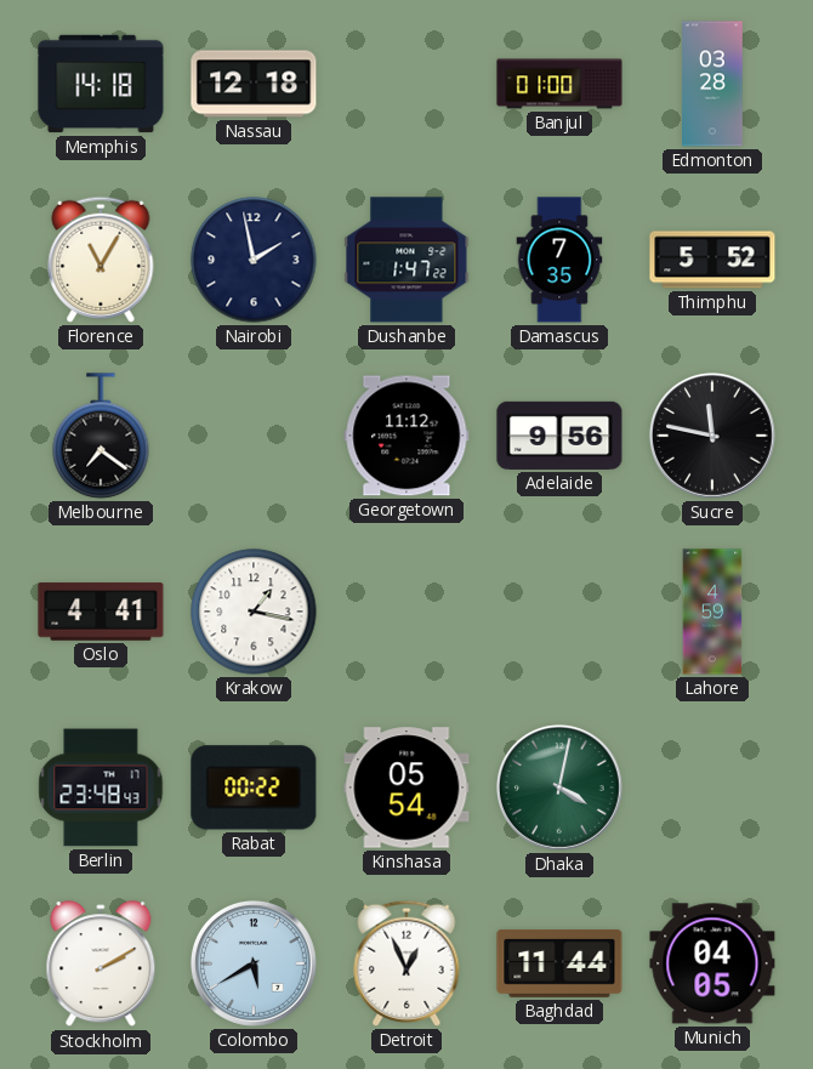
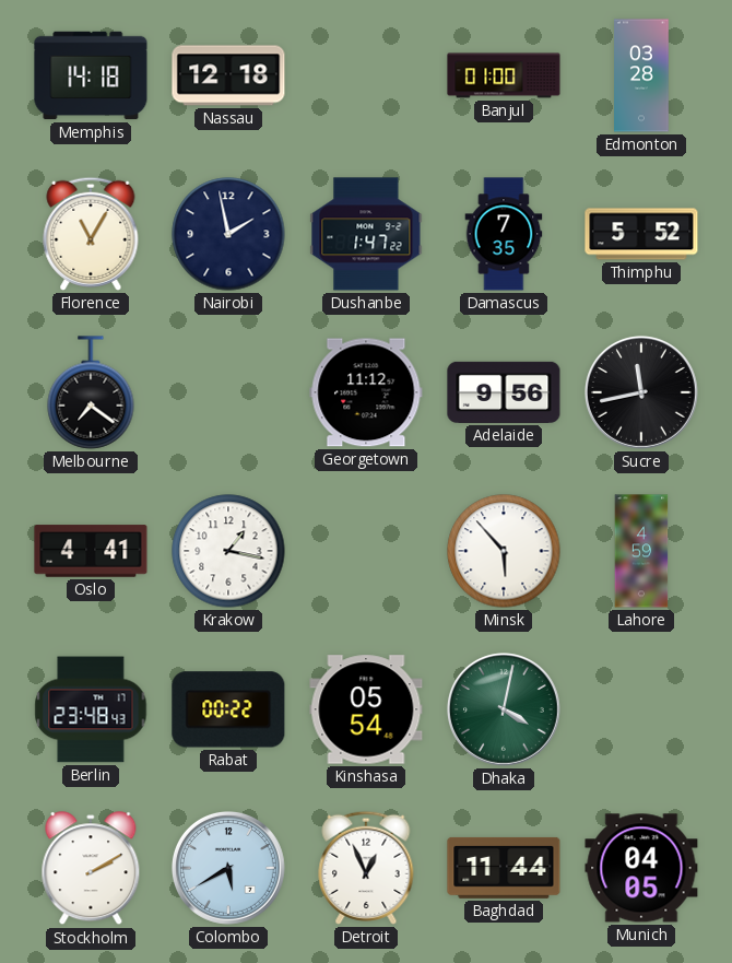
Sucre: 11:47 -> 11:43
Minsk: none -> 5:53
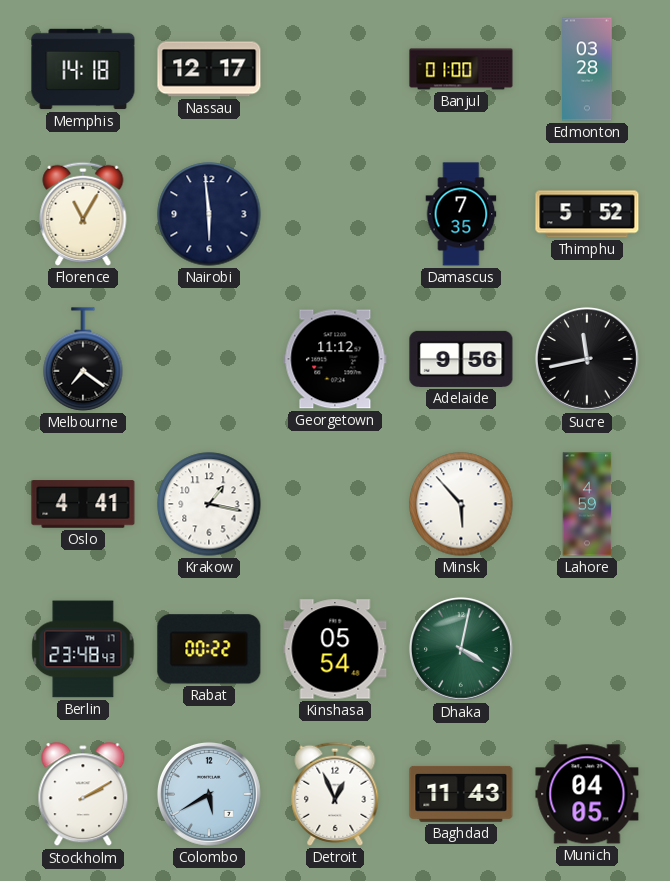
Nassau: 12:18 -> 12:17
Nairobi: 1:58 -> 5:59
Dushanbe: 1:47 -> none
Baghdad: 11:44 -> 11:43
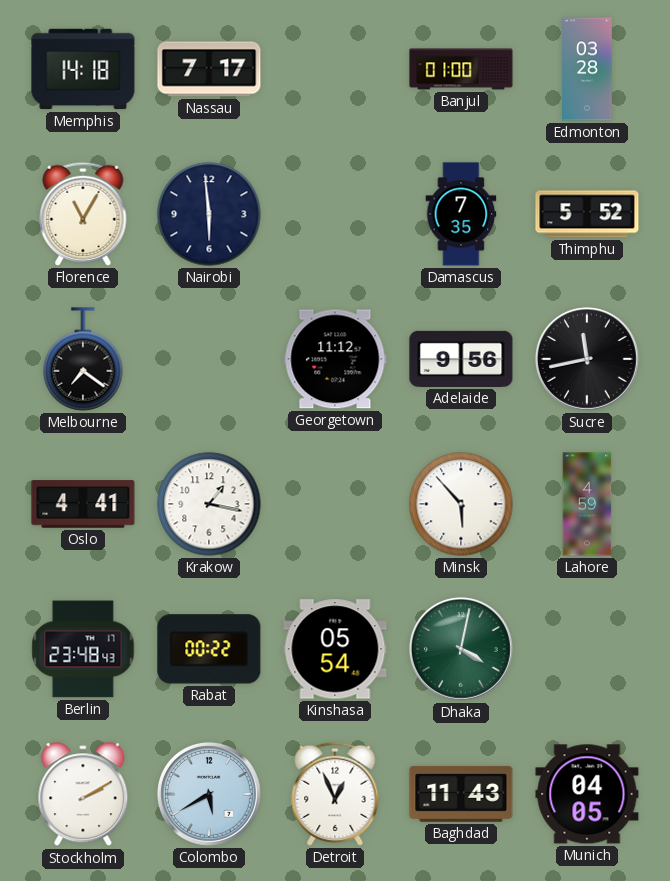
Nassau: 12:17 -> 7:17
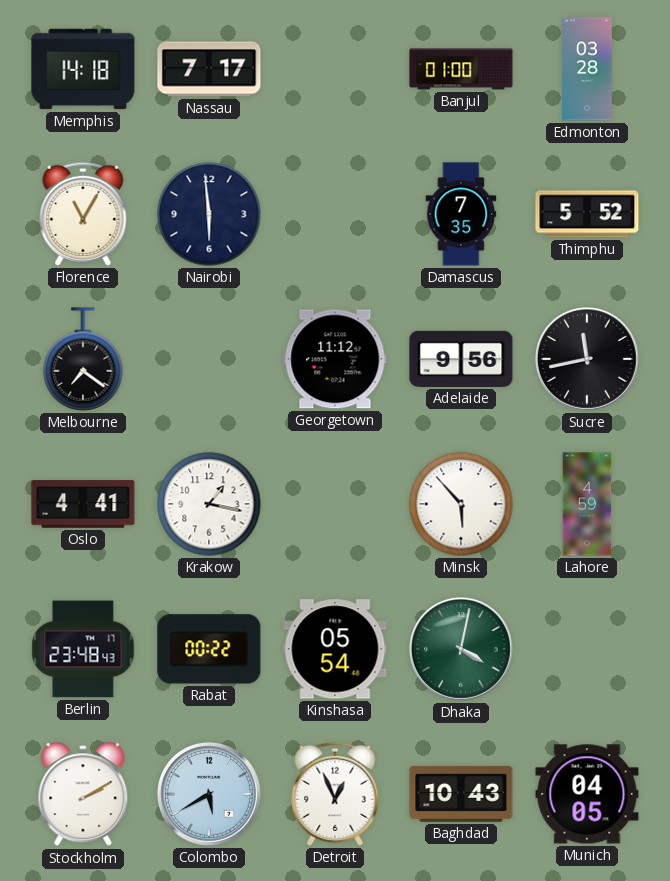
Baghdad: 11:43 -> 10:43
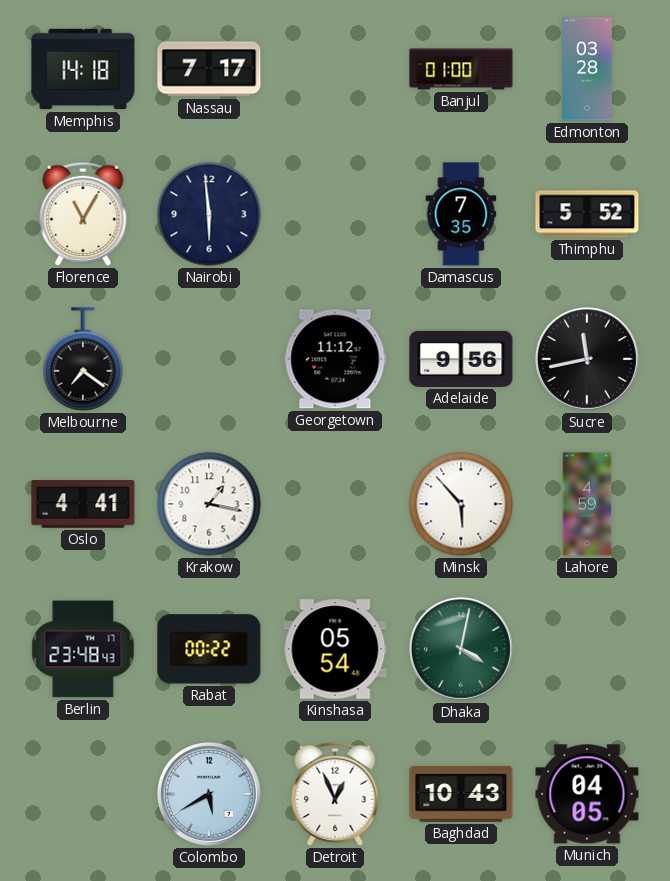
Stockholm: 2:10 -> none
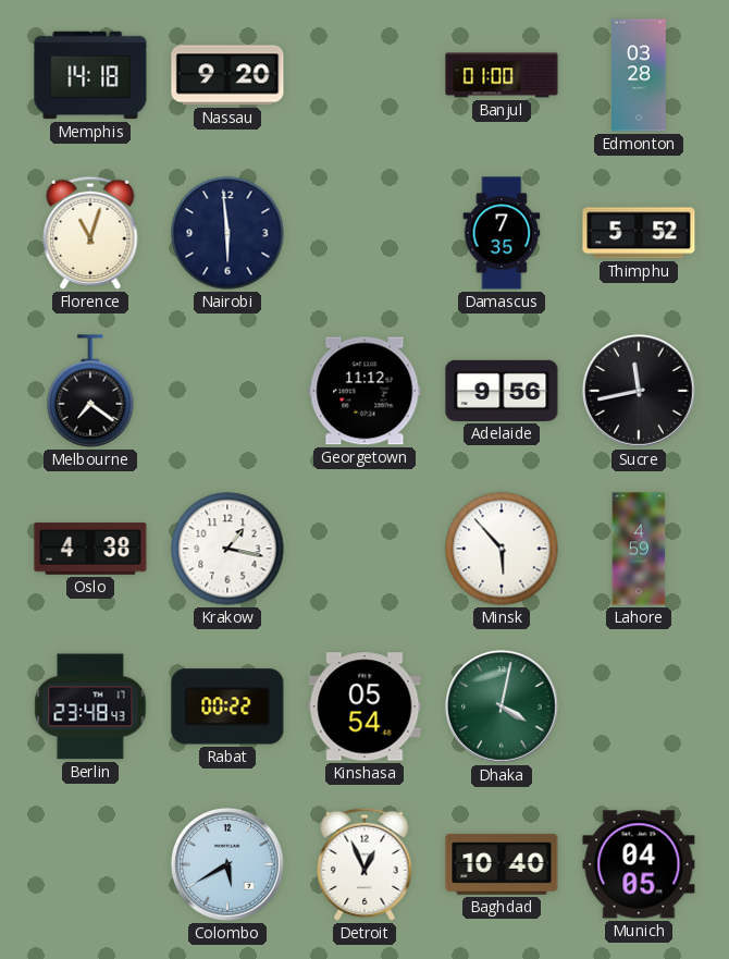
Nassau: 7:17 -> 9:20
Florence: 11:05 -> 11:03
Oslo: 4:41 -> 4:38
Baghdad: 10:43 -> 10:40
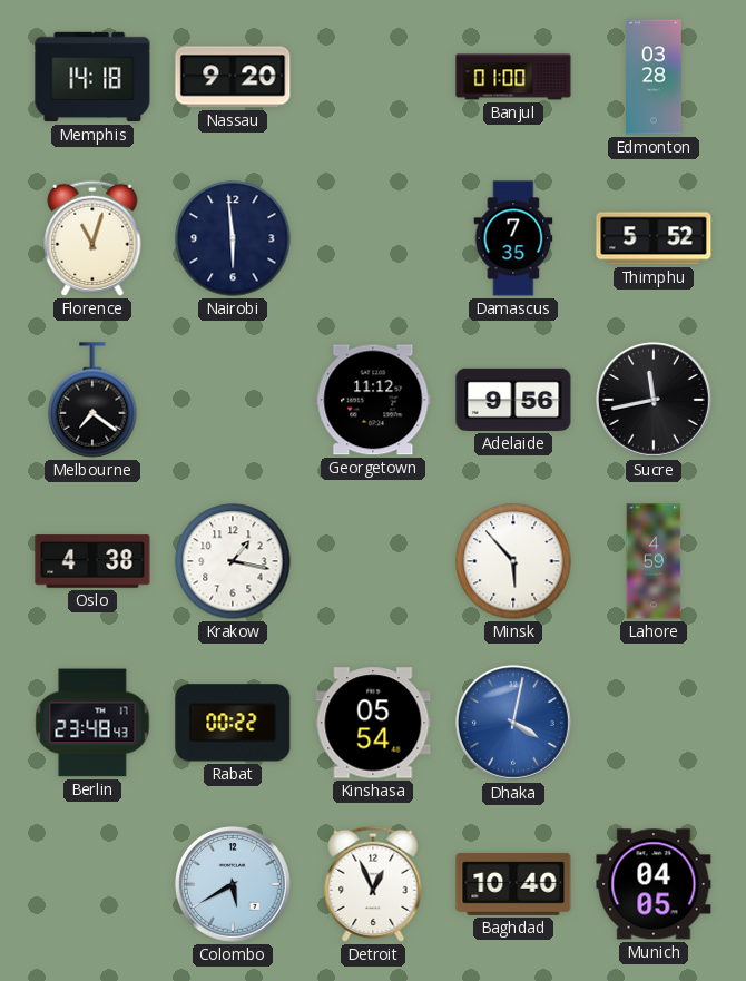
Dhaka dial: green -> blue
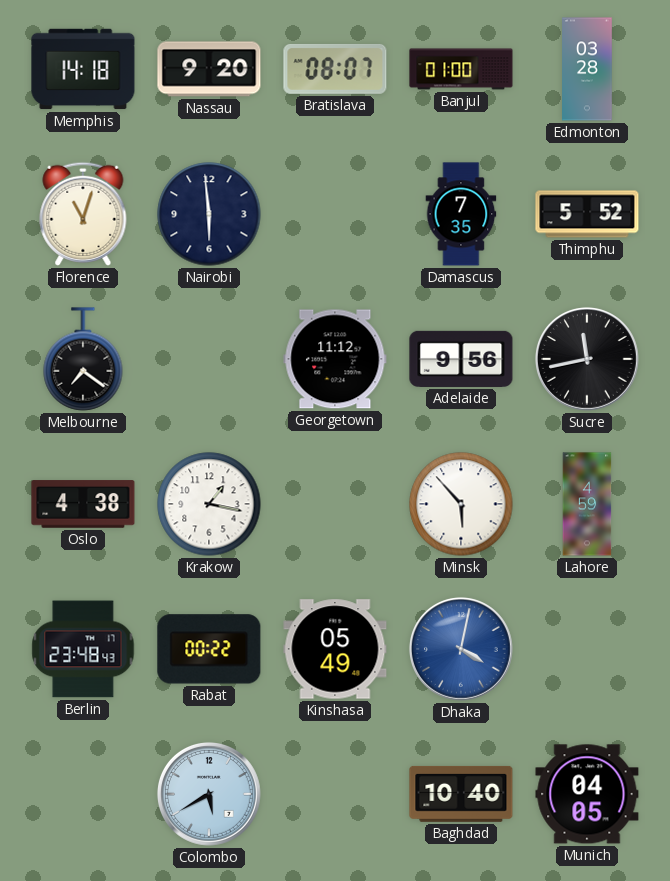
Bratislava: none -> 08:07
Kinshasa: 05:54 -> 05:49
Detroit: 12:56 -> none
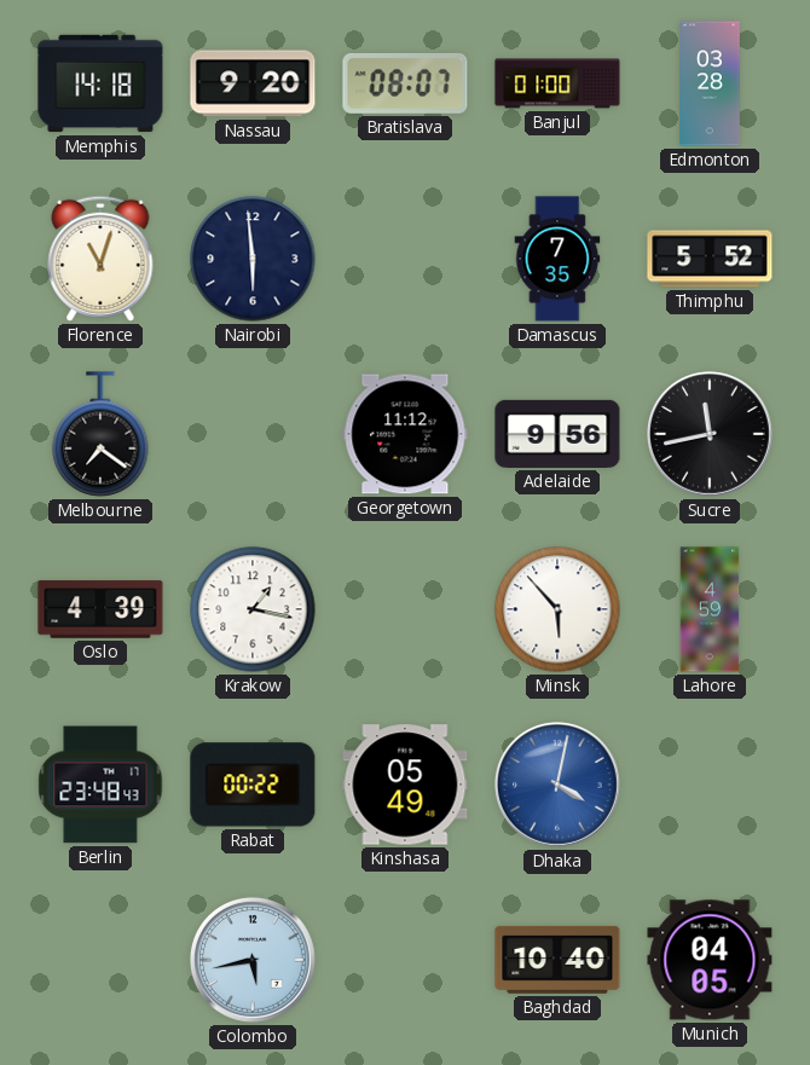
Oslo: 4:38 -> 4:39
Colombo: 5:40 -> 5:43
